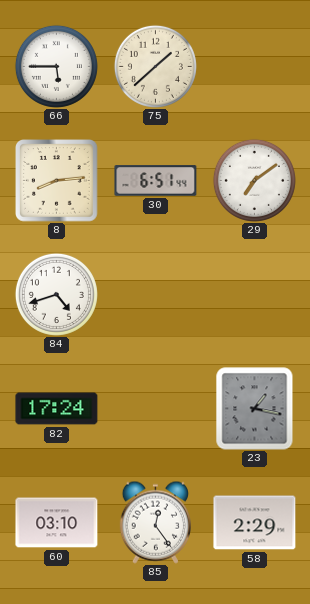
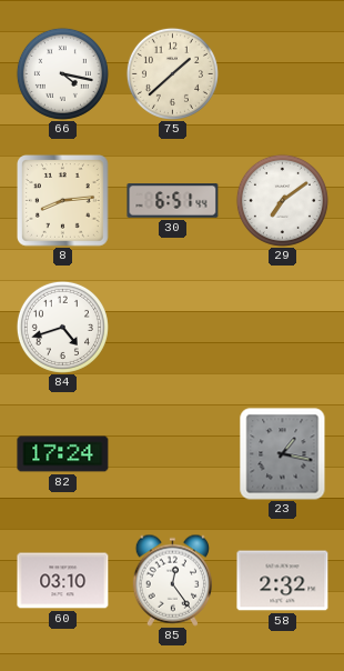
66: 5:45 -> 4:17
58: 2:29 -> 2:32
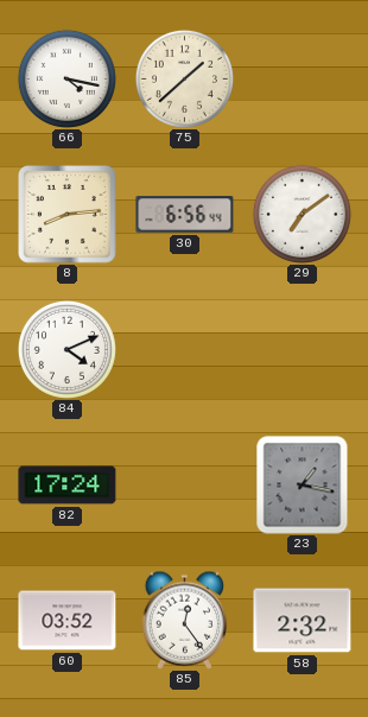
30: 6:51 -> 6:56
84: 4:42 -> 4:11
60: 03:10 -> 03:52
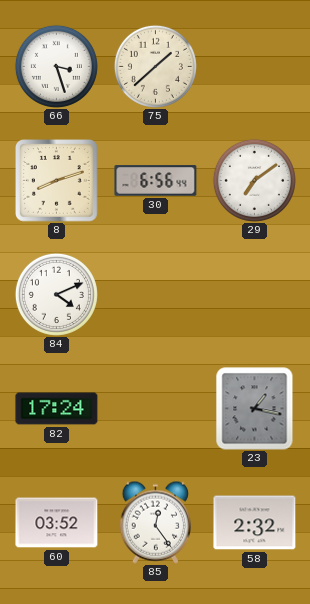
66: 4:17 -> 3:27
8: 8:14 -> 8:12
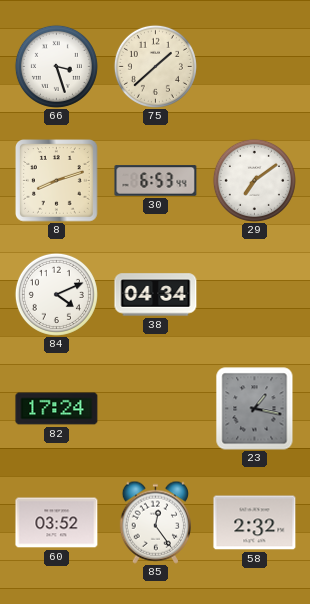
30: 6:56 -> 6:53
38: none -> 04:34
